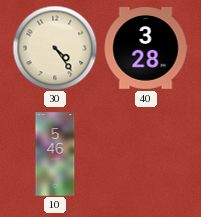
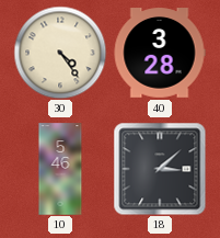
18: none -> 3:08
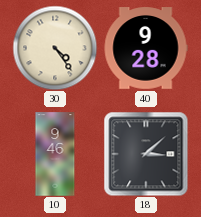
40: 3:28 -> 9:28
10: 5:46 -> 9:46
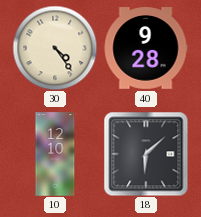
10: 9:46 -> 12:10
18: 3:08 -> 6:08
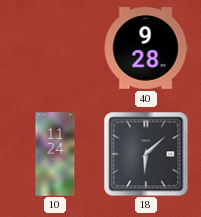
30: 4:24 -> none
10: 12:10 -> 11:24
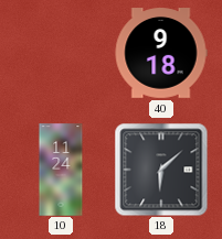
40: 9:28 -> 9:18
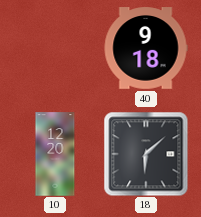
10: 11:24 -> 12:20
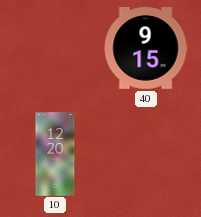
40: 9:18 -> 9:15
18: 6:08 -> none
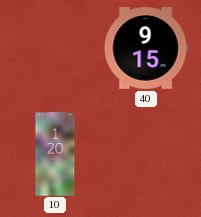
10: 12:20 -> 1:20
